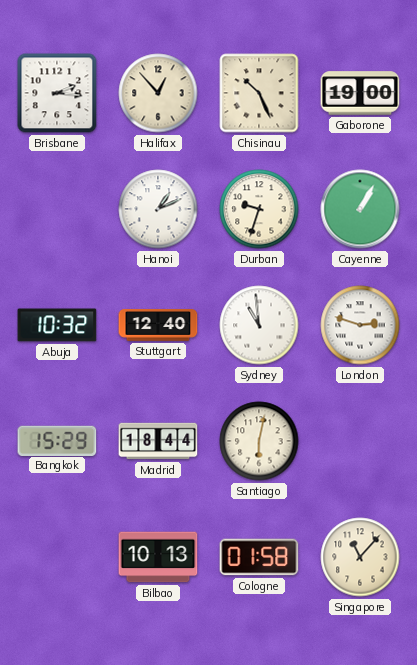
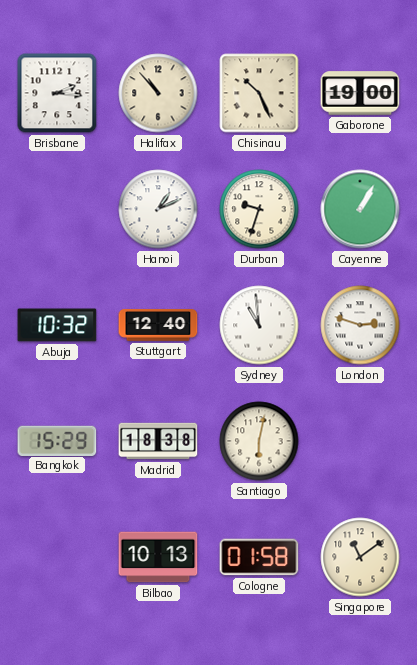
Halifax: 12:53 -> 10:53
Madrid: 18:44 -> 18:38
Singapore: 11:07 -> 11:09
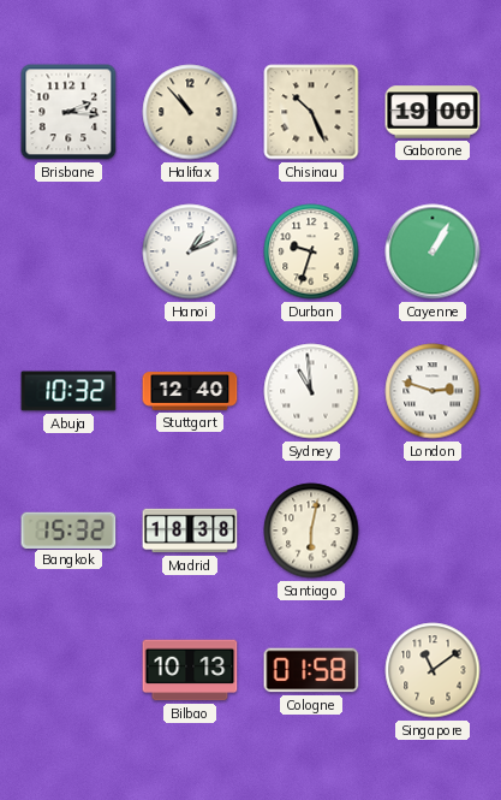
Bangkok: 15:29 -> 15:32
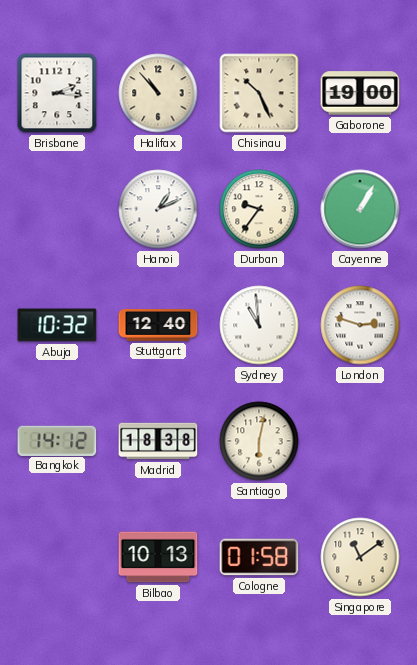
Durban: 9:33 -> 9:36
Bangkok: 15:32 -> 14:12
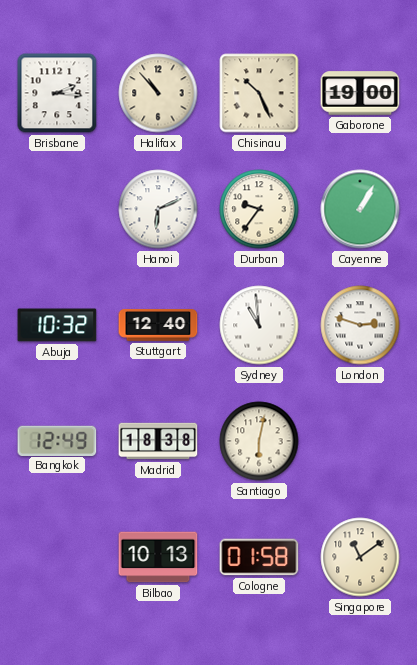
Hanoi: 1:11 -> 6:11
Bangkok: 14:12 -> 12:49
